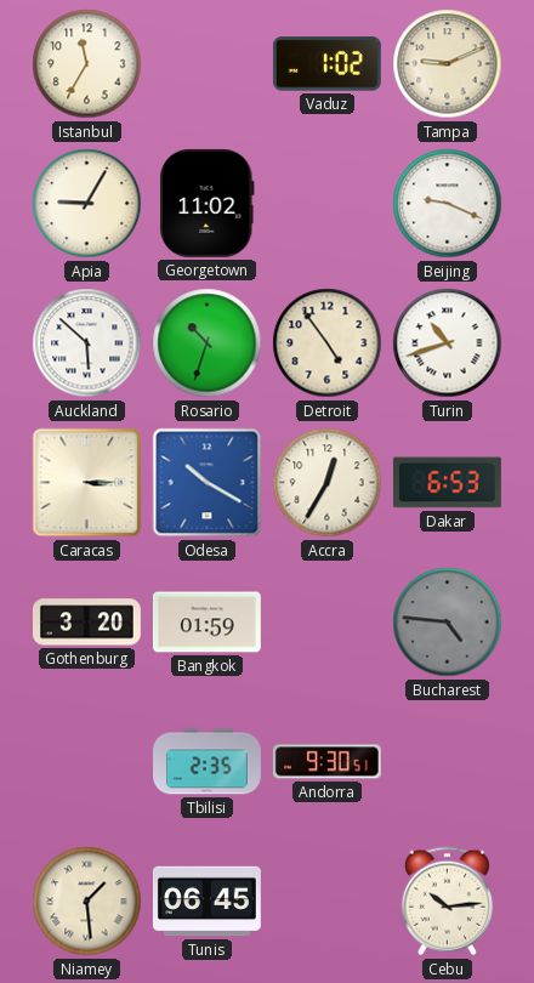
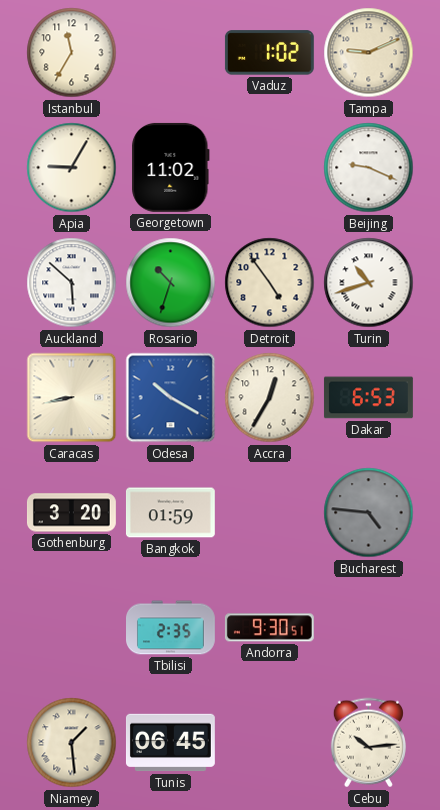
Caracas: 3:15 -> 8:43
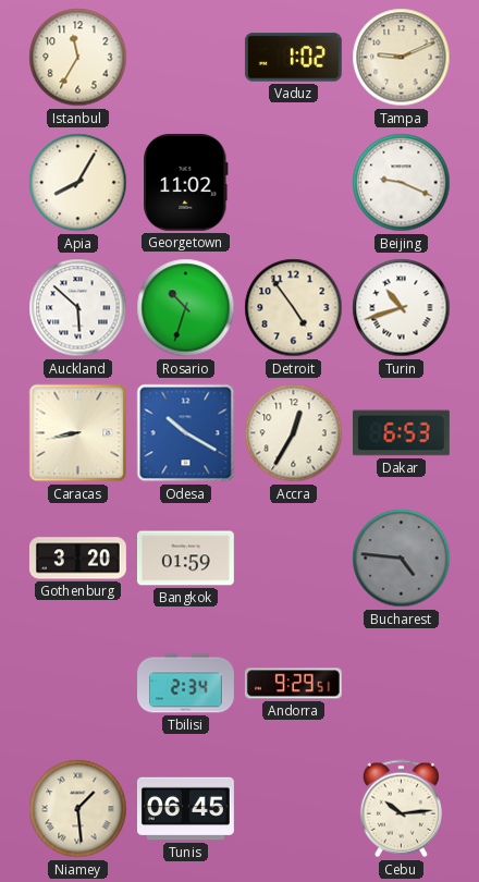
Apia: 9:05 -> 8:05
Tbilisi: 2:35 -> 2:34
Andorra: 9:30 -> 9:29
